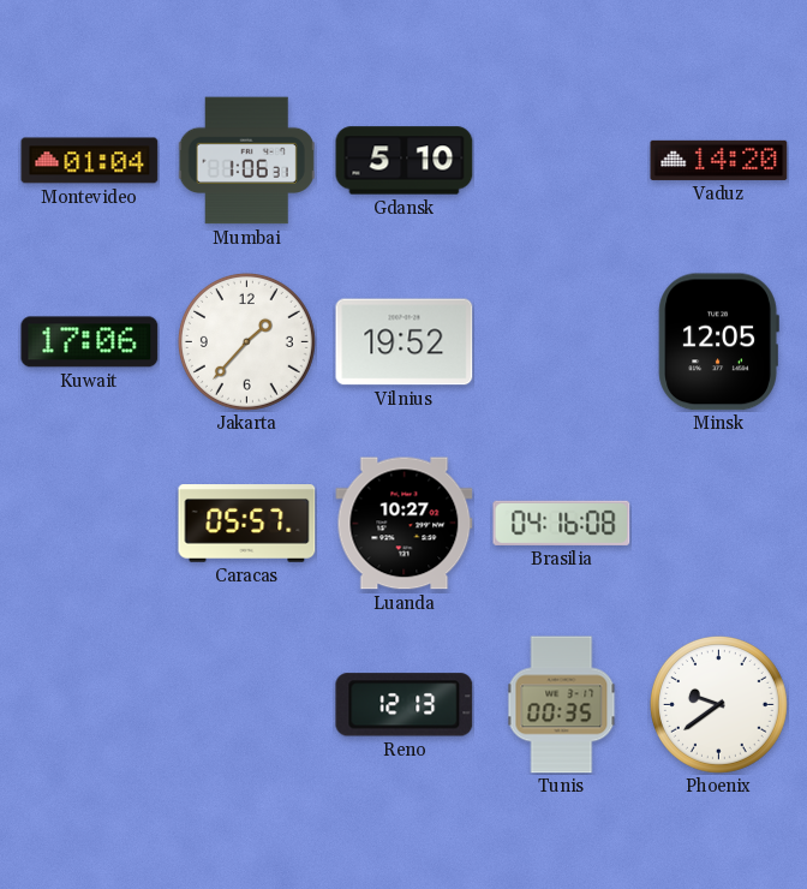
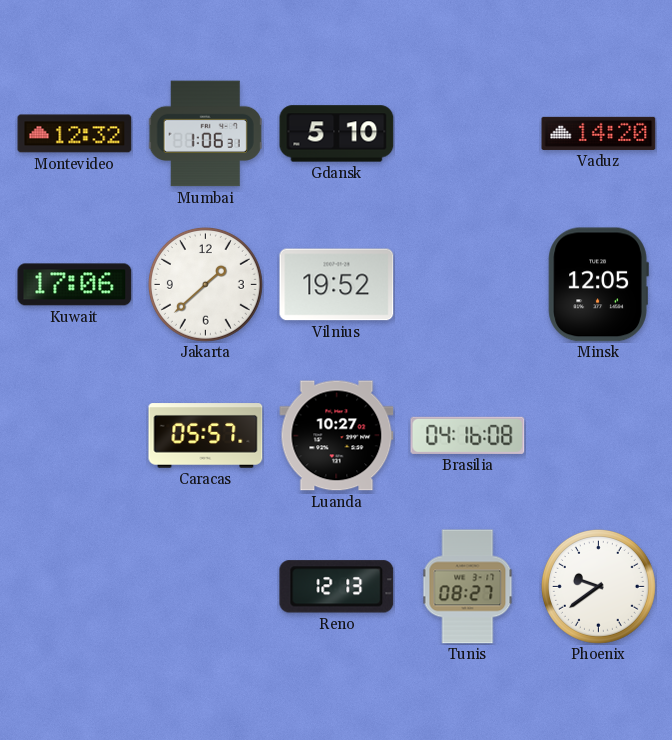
Montevideo: 01:04 -> 12:32
Jakarta: 1:37 -> 1:38
Tunis: 00:35 -> 08:27
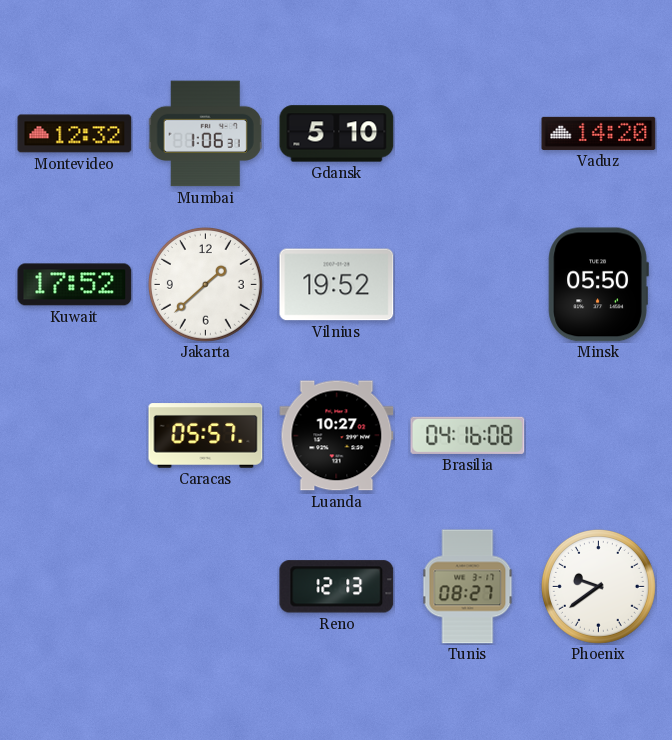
Kuwait: 17:06 -> 17:52
Minsk: 12:05 -> 05:50
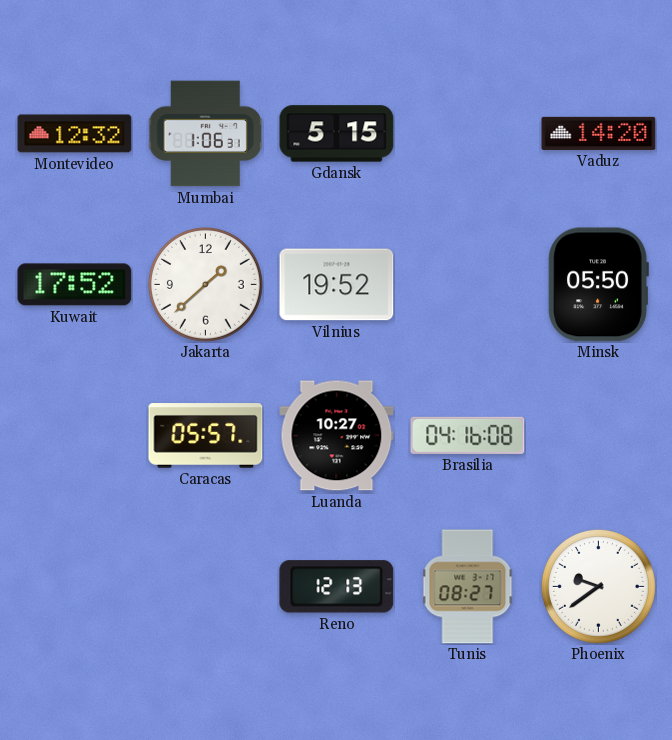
Gdansk: 5:10 -> 5:15
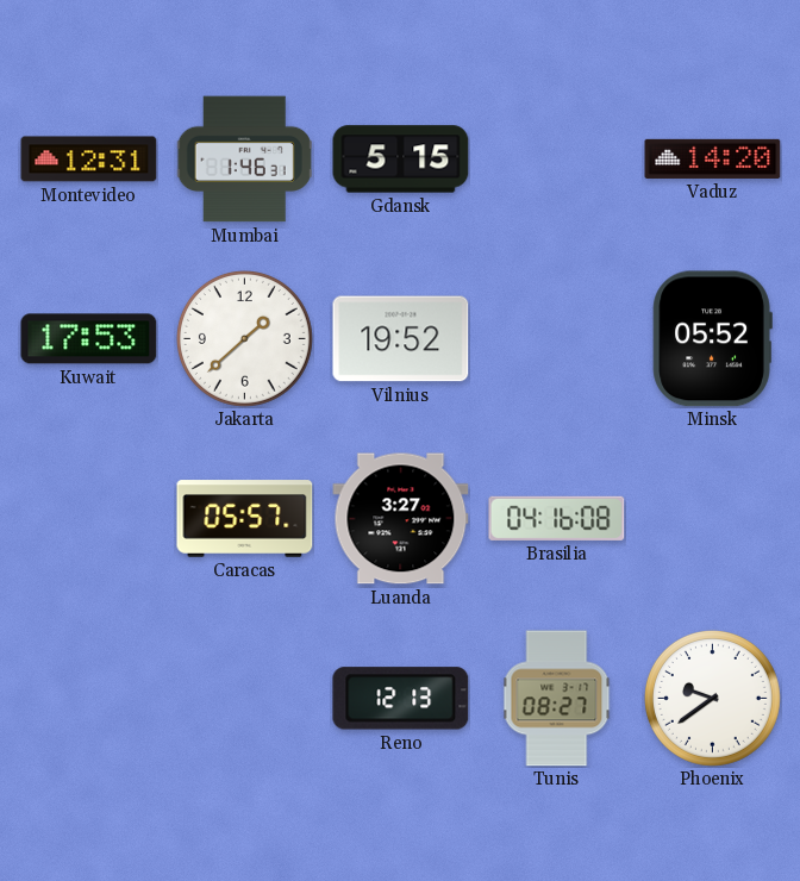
Montevideo: 12:32 -> 12:31
Mumbai: 1:06 -> 1:46
Kuwait: 17:52 -> 17:53
Minsk: 05:50 -> 05:52
Luanda: 10:27 -> 3:27
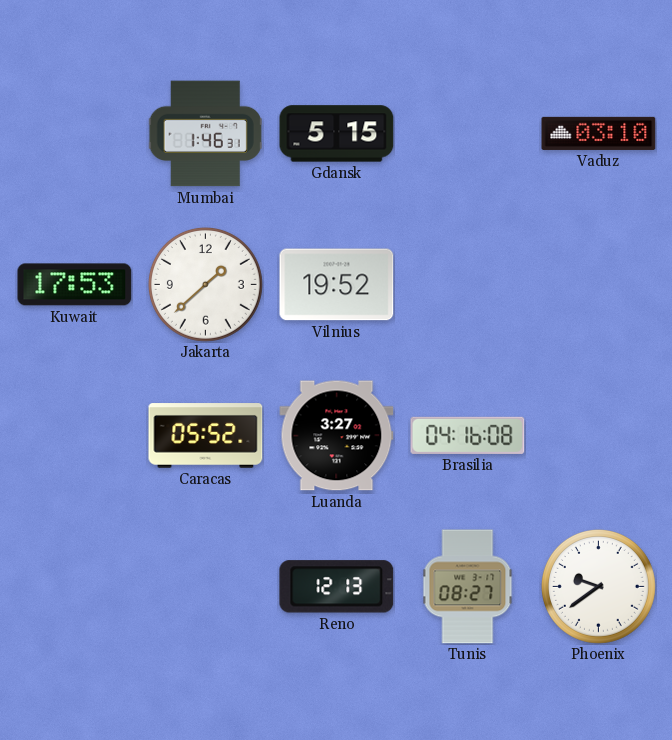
Montevideo: 12:31 -> none
Vaduz: 14:20 -> 03:10
Minsk: 05:52 -> none
Caracas: 05:57 -> 05:52
